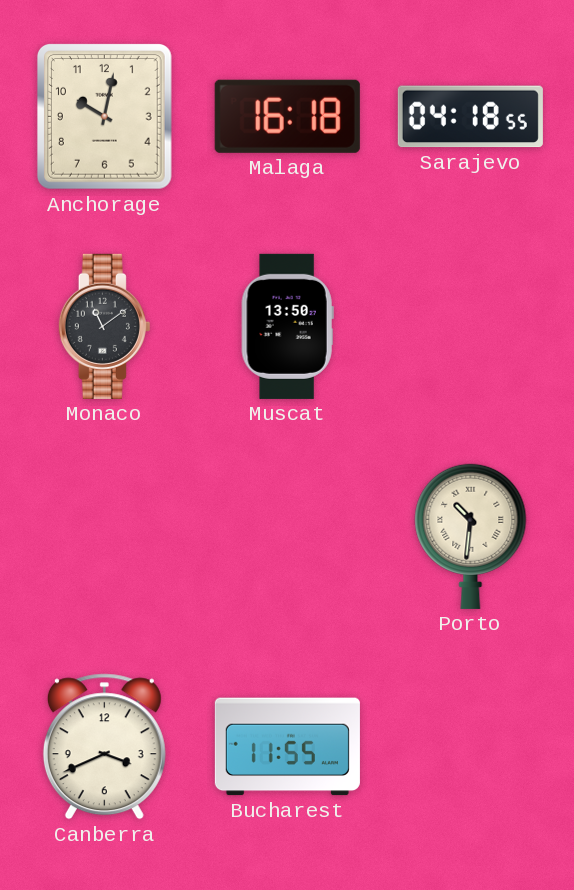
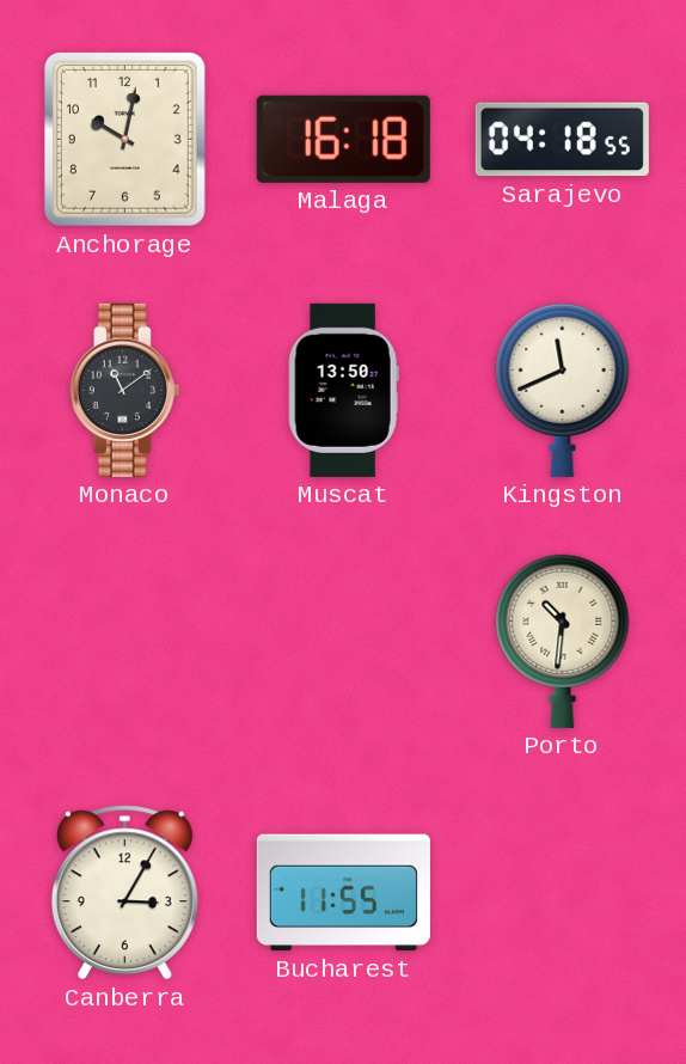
Kingston: none -> 11:41
Canberra: 3:41 -> 3:05
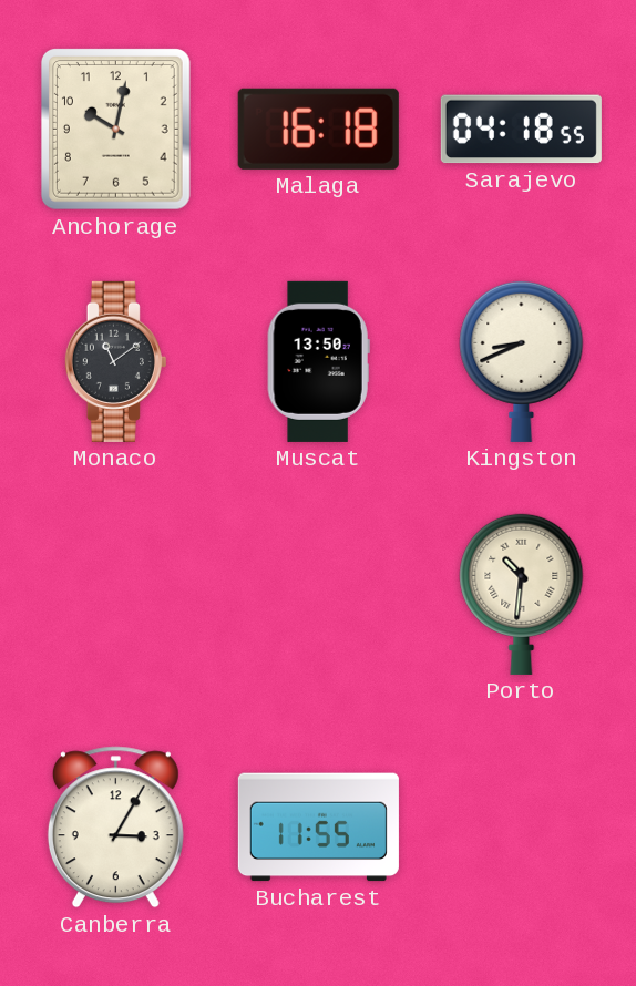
Kingston: 11:41 -> 8:41
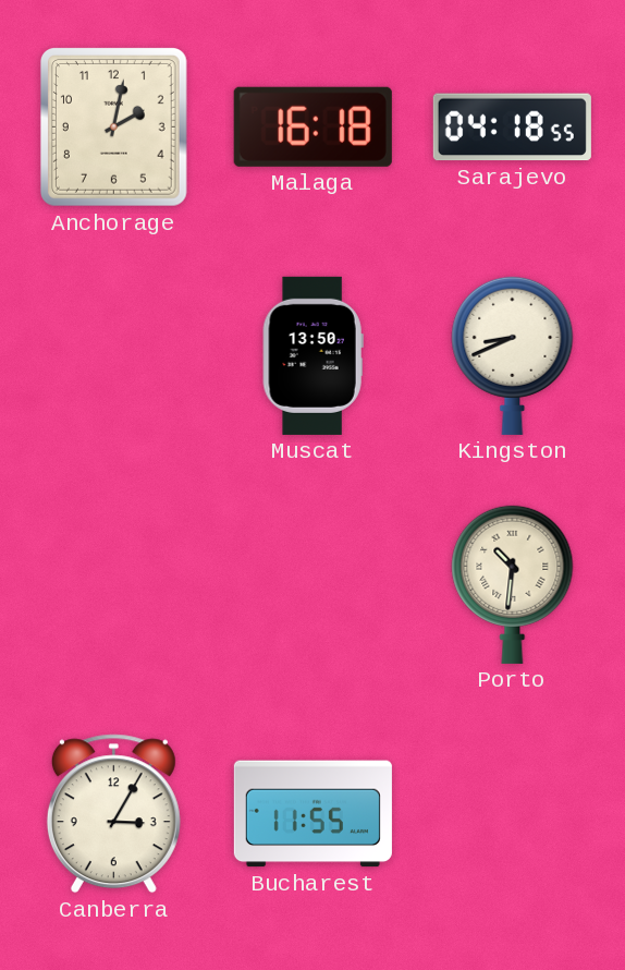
Anchorage: 10:02 -> 2:02
Monaco: 11:09 -> none
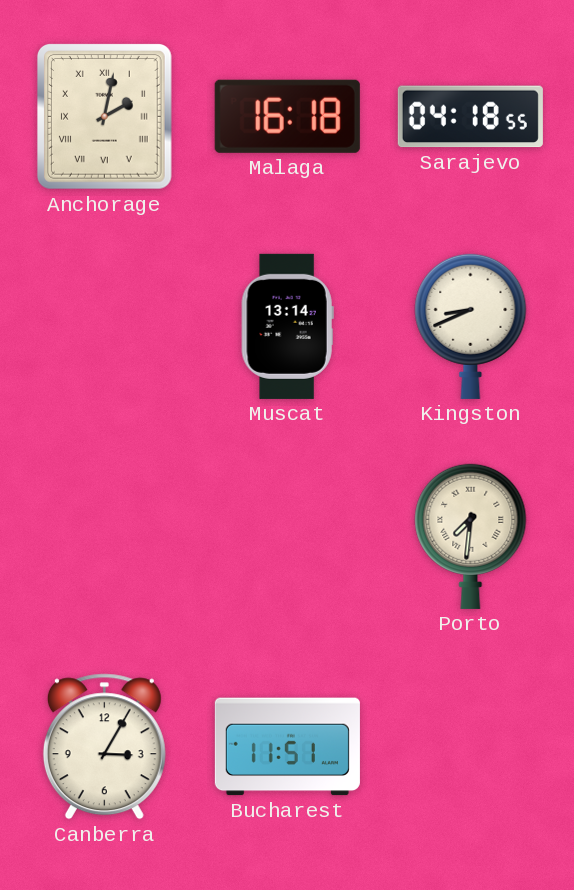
Anchorage numerals: Arabic -> Roman
Muscat: 13:50 -> 13:14
Porto: 10:31 -> 7:31
Bucharest: 11:55 -> 11:51
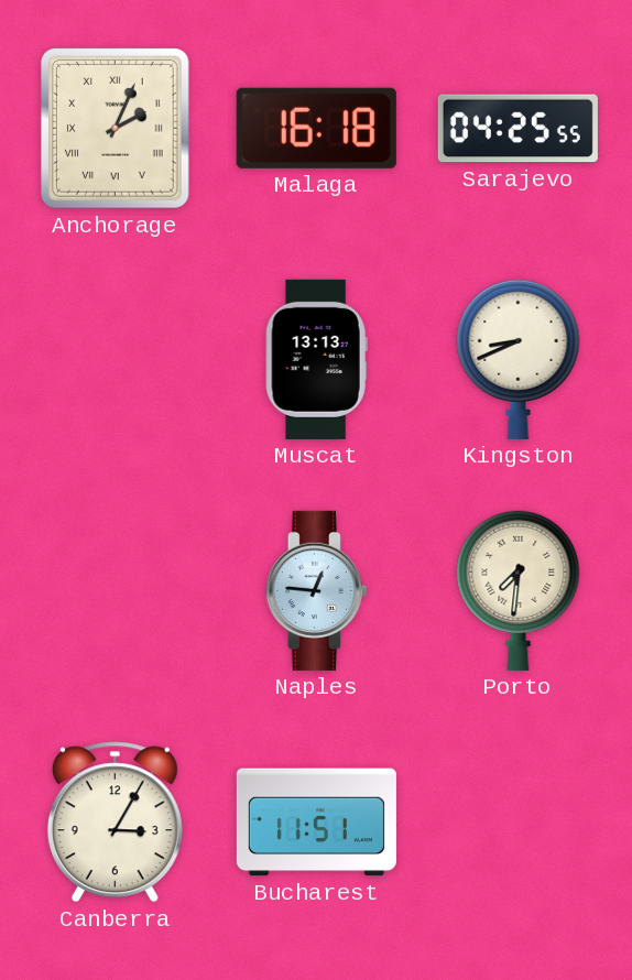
Anchorage: 2:02 -> 2:04
Sarajevo: 04:18 -> 04:25
Muscat: 13:14 -> 13:13
Naples: none -> 12:46
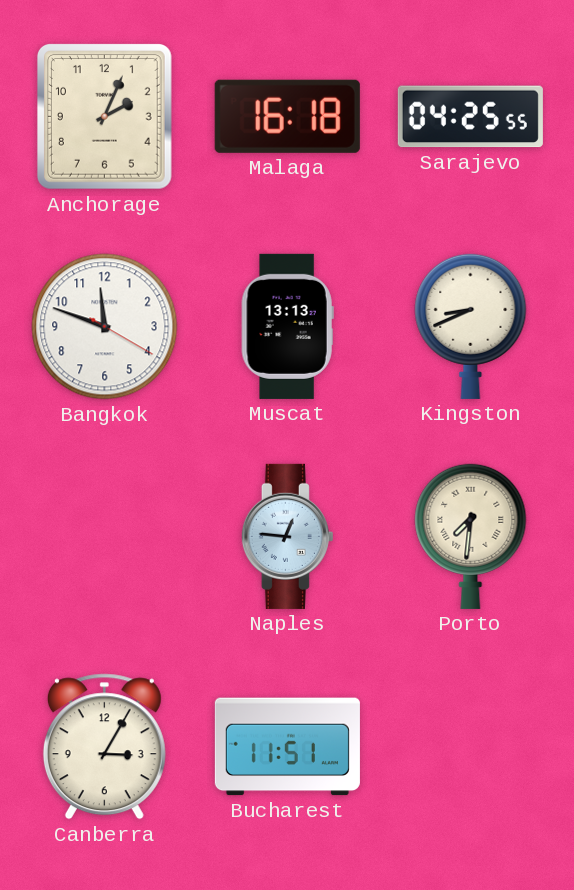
Anchorage numerals: Roman -> Arabic
Bangkok: none -> 11:48
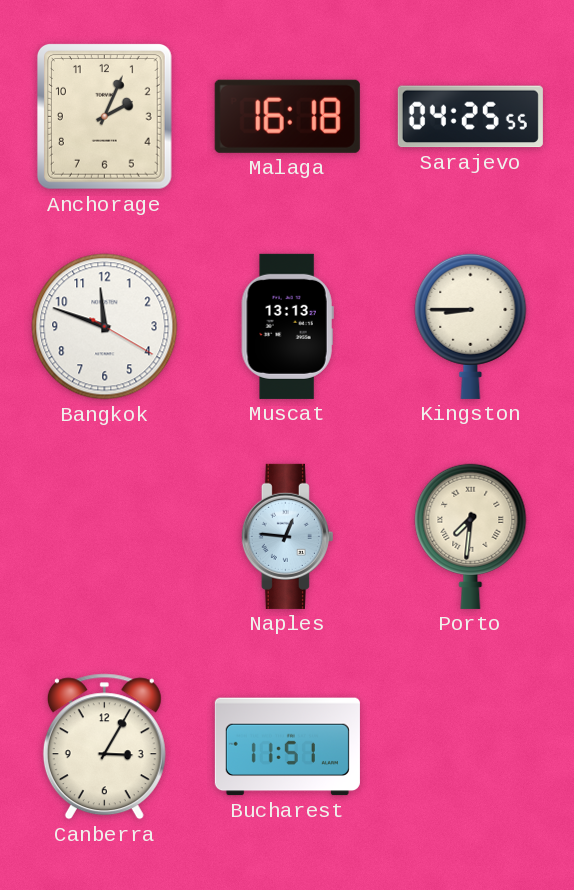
Kingston: 8:41 -> 8:45
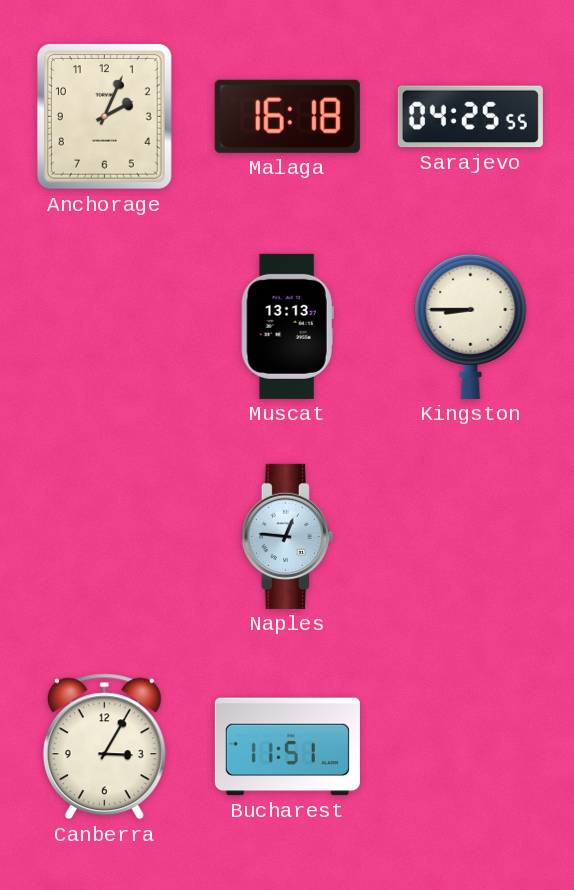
Bangkok: 11:48 -> none
Porto: 7:31 -> none
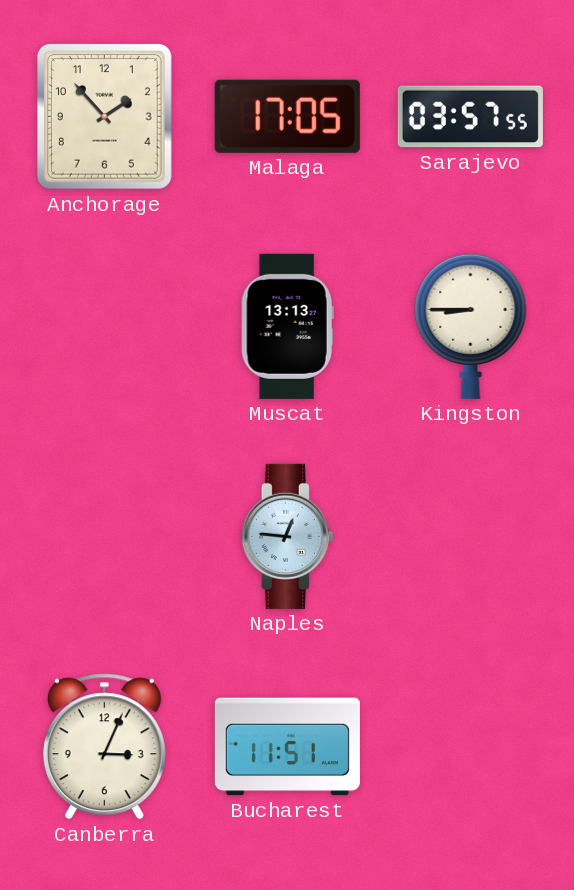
Anchorage: 2:04 -> 1:53
Malaga: 16:18 -> 17:05
Sarajevo: 04:25 -> 03:57
Canberra: 3:05 -> 3:04
